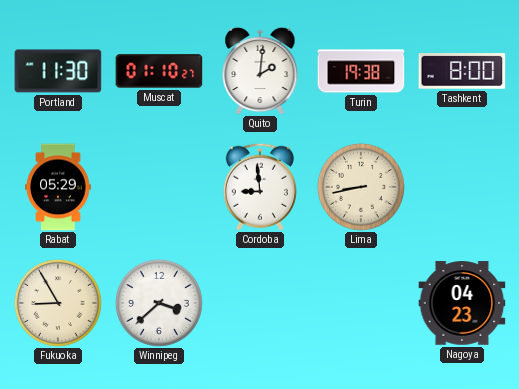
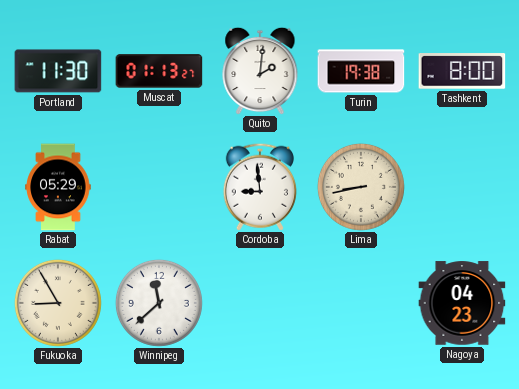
Muscat: 01:10 -> 01:13
Winnipeg: 3:38 -> 11:38
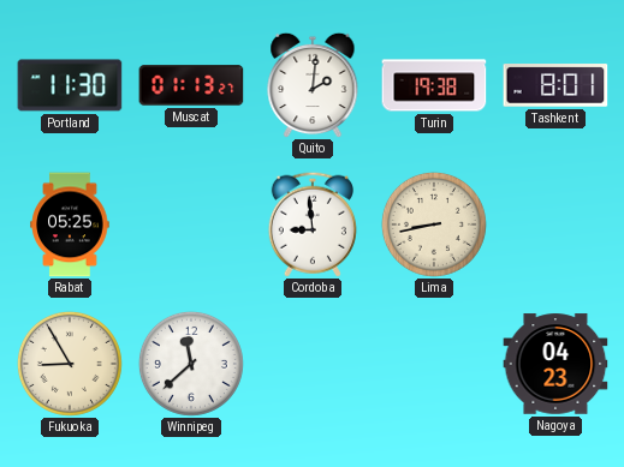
Tashkent: 8:00 -> 8:01
Rabat: 05:29 -> 05:25
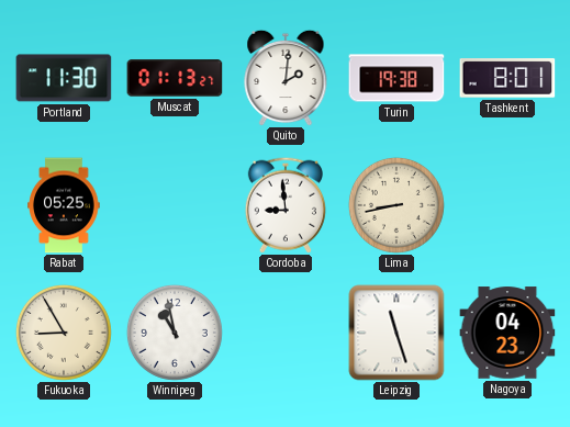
Winnipeg: 11:38 -> 10:58
Leipzig: none -> 11:27
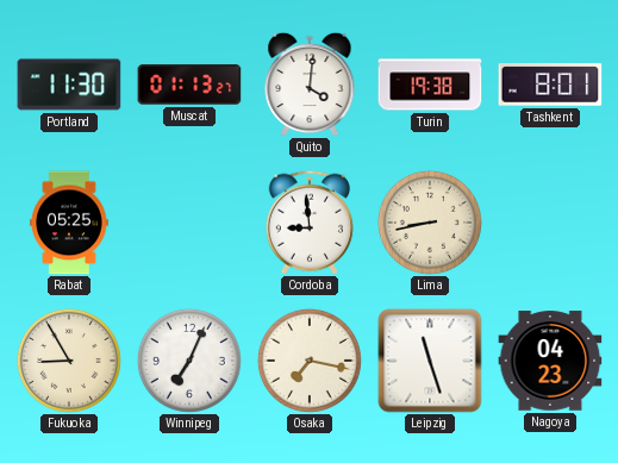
Quito: 2:01 -> 4:01
Winnipeg: 10:58 -> 7:04
Osaka: none -> 7:17
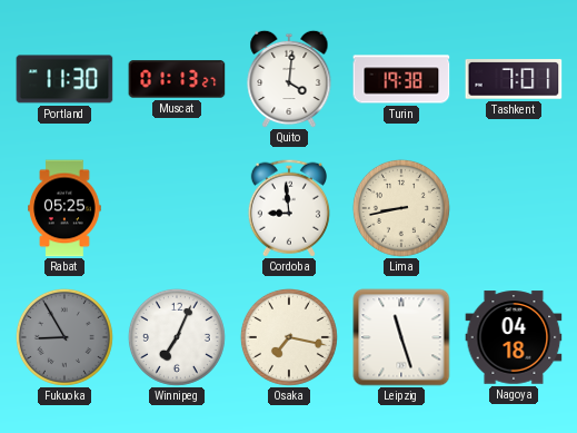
Tashkent: 8:01 -> 7:01
Fukuoka dial: cream -> grey
Nagoya: 04:23 -> 04:18
